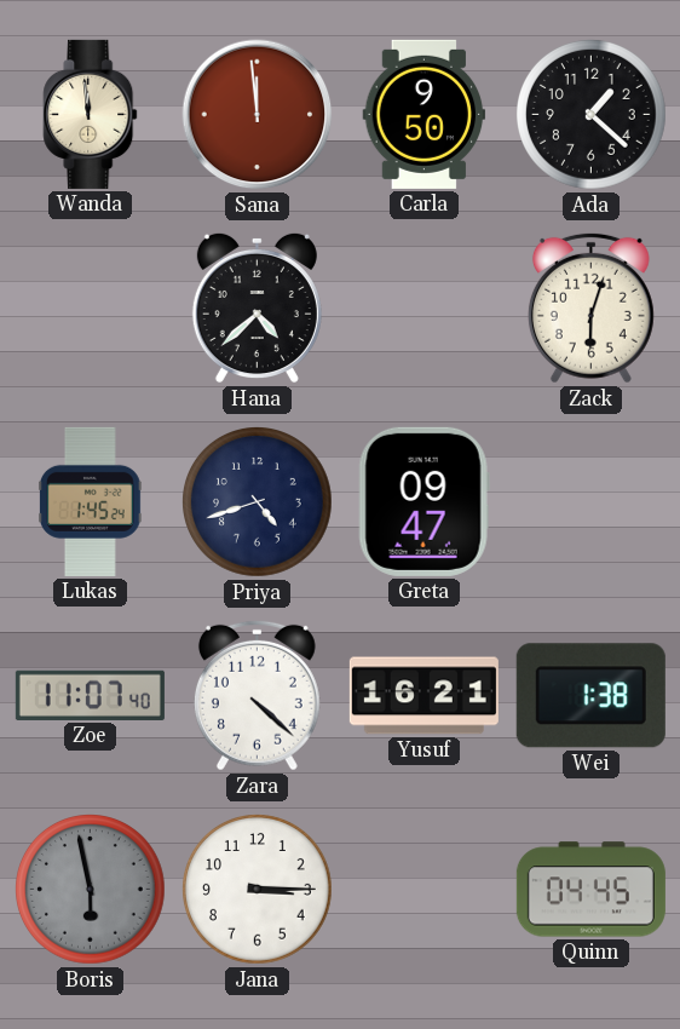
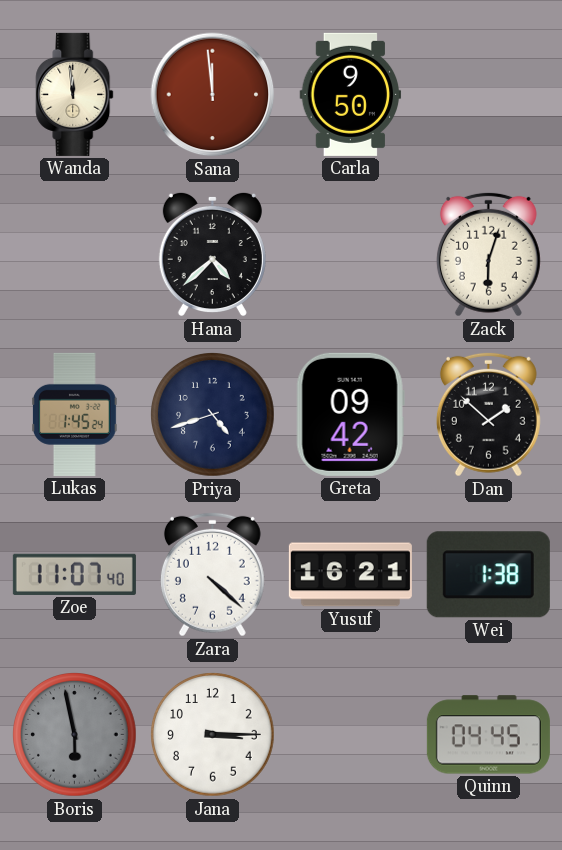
Ada: 1:22 -> none
Greta: 09:47 -> 09:42
Dan: none -> 1:52
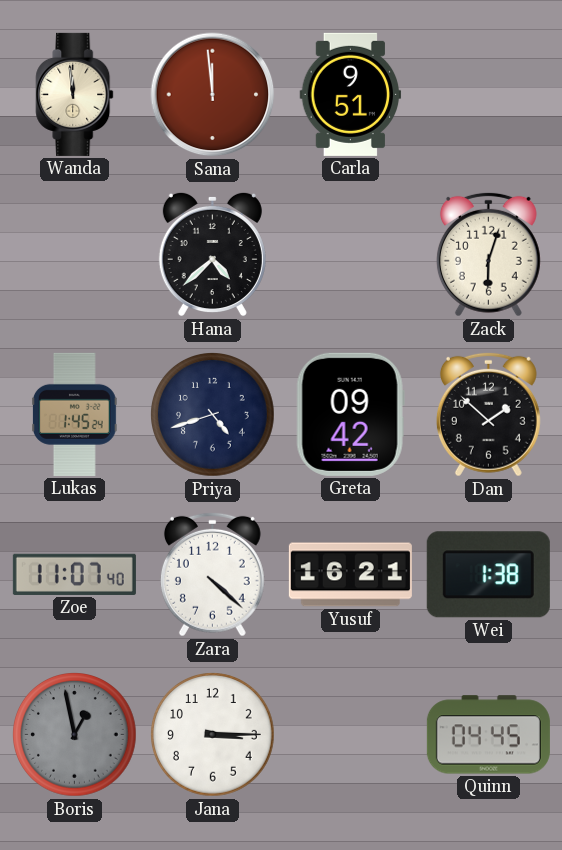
Carla: 9:50 -> 9:51
Boris: 5:58 -> 12:58
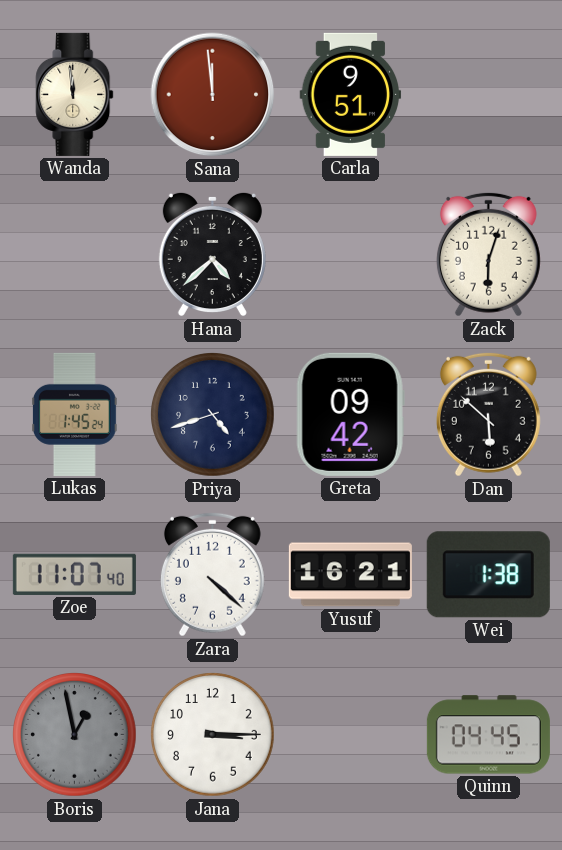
Dan: 1:52 -> 5:52
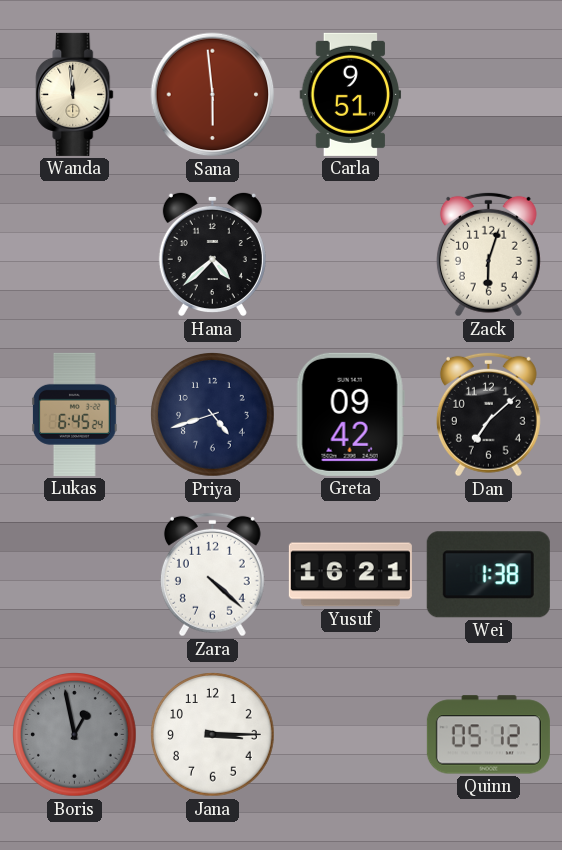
Sana: 11:59 -> 5:59
Lukas: 1:45 -> 6:45
Dan: 5:52 -> 7:08
Zoe: 11:07 -> none
Quinn: 04:45 -> 05:12
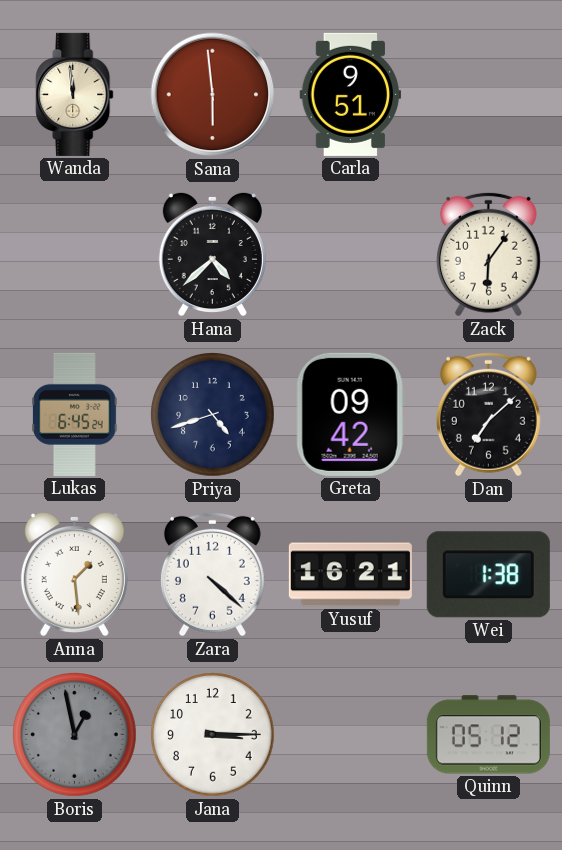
Zack: 6:03 -> 6:06
Anna: none -> 1:29
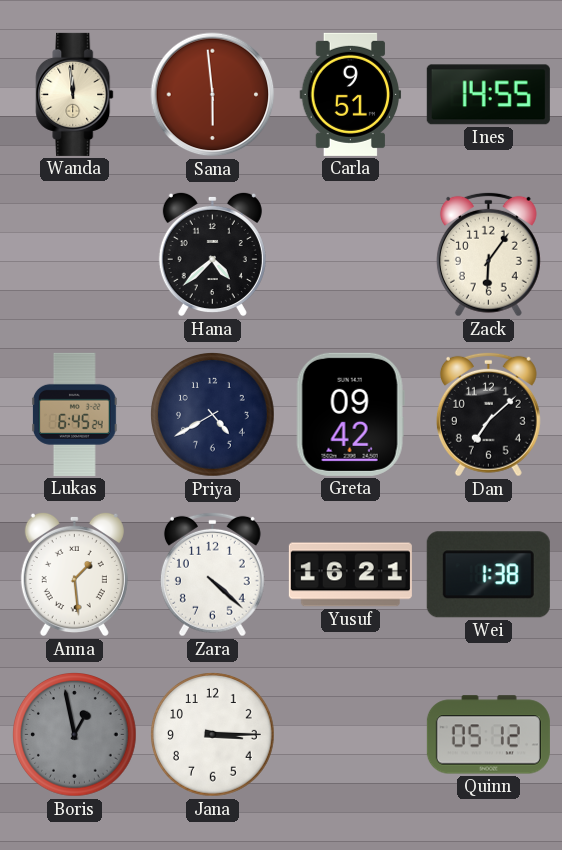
Ines: none -> 14:55
Priya: 4:42 -> 4:40
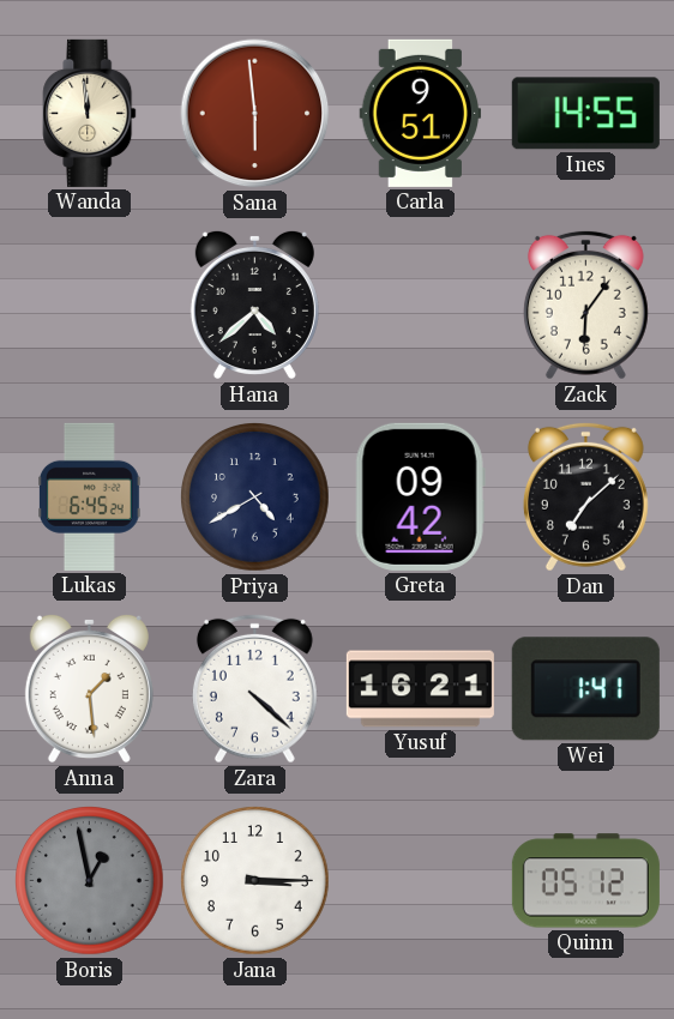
Wei: 1:38 -> 1:41
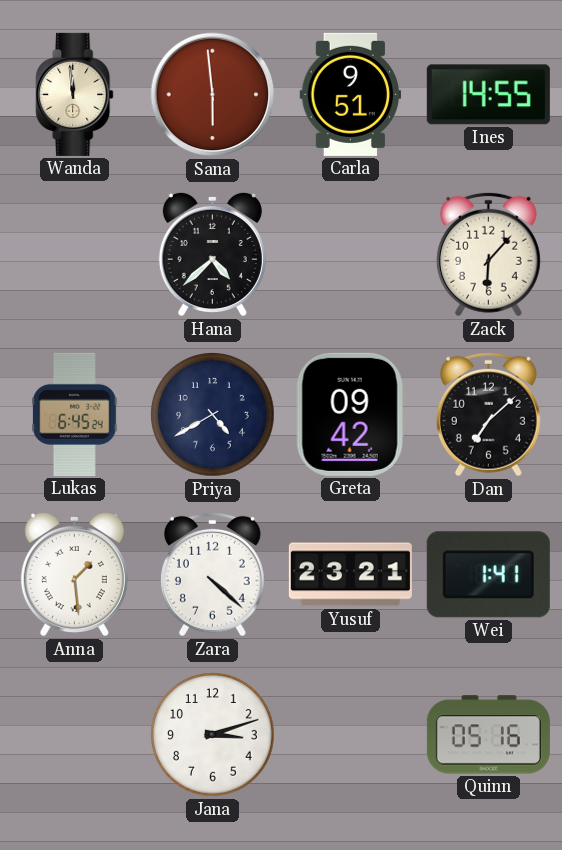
Zack: 6:06 -> 6:07
Yusuf: 16:21 -> 23:21
Boris: 12:58 -> none
Jana: 3:15 -> 3:12
Quinn: 05:12 -> 05:16
